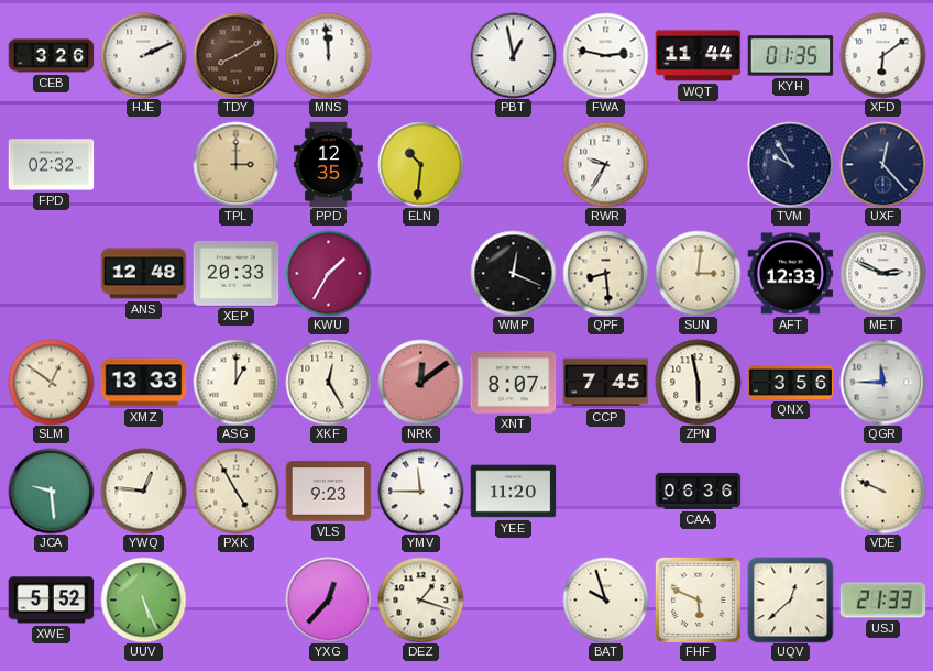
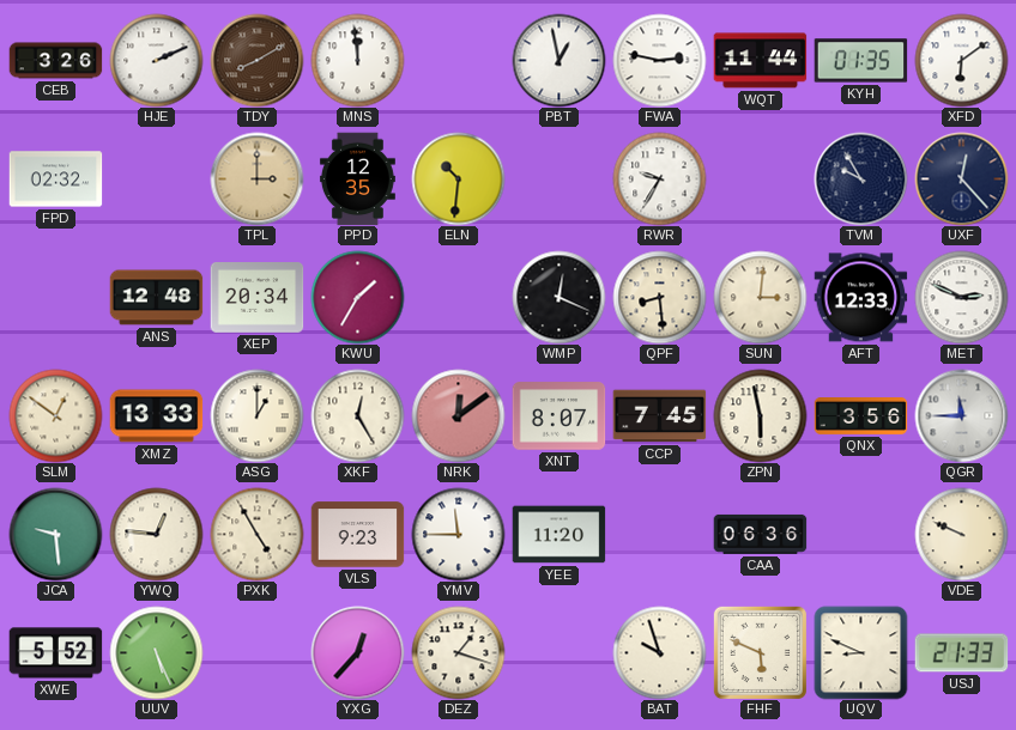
XEP: 20:33 -> 20:34
UQV: 12:38 -> 8:49
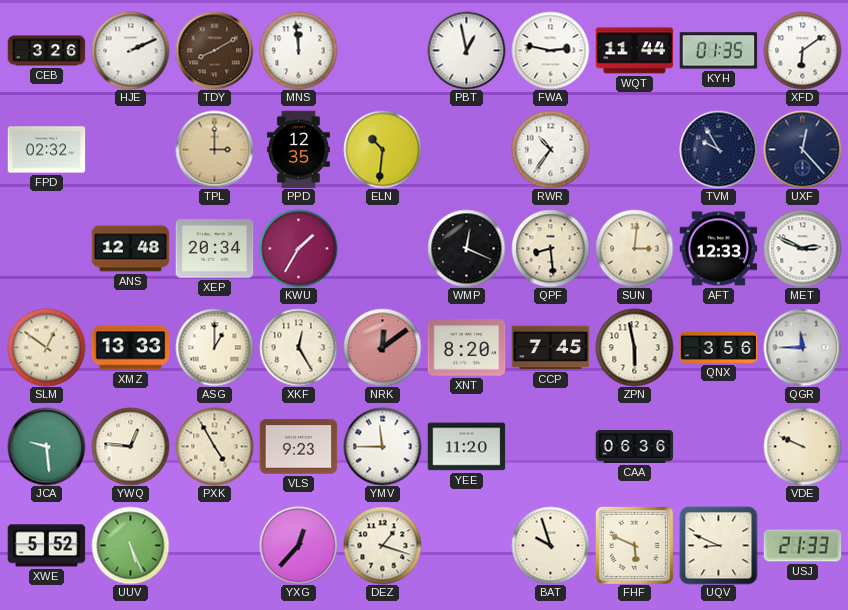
RWR: 9:35 -> 10:36
XNT: 8:07 -> 8:20
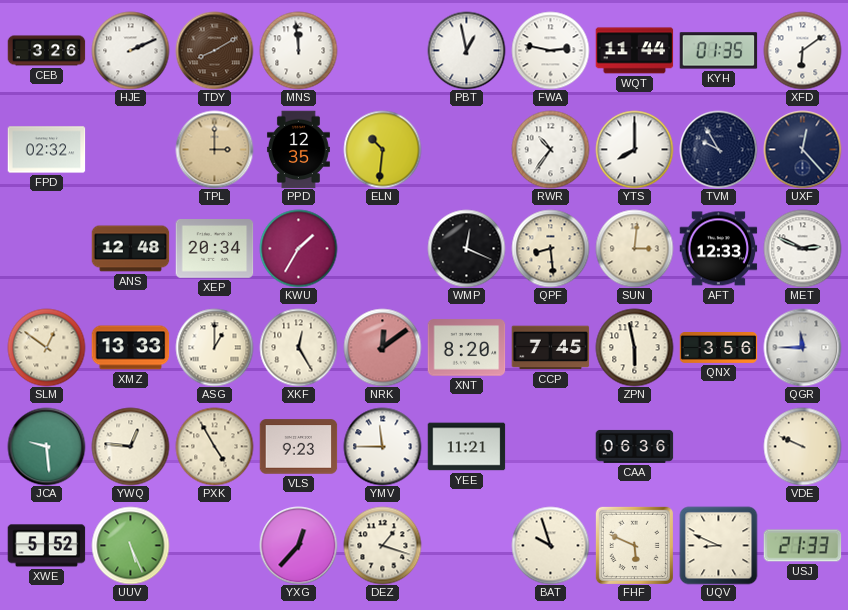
YTS: none -> 8:00
YEE: 11:20 -> 11:21
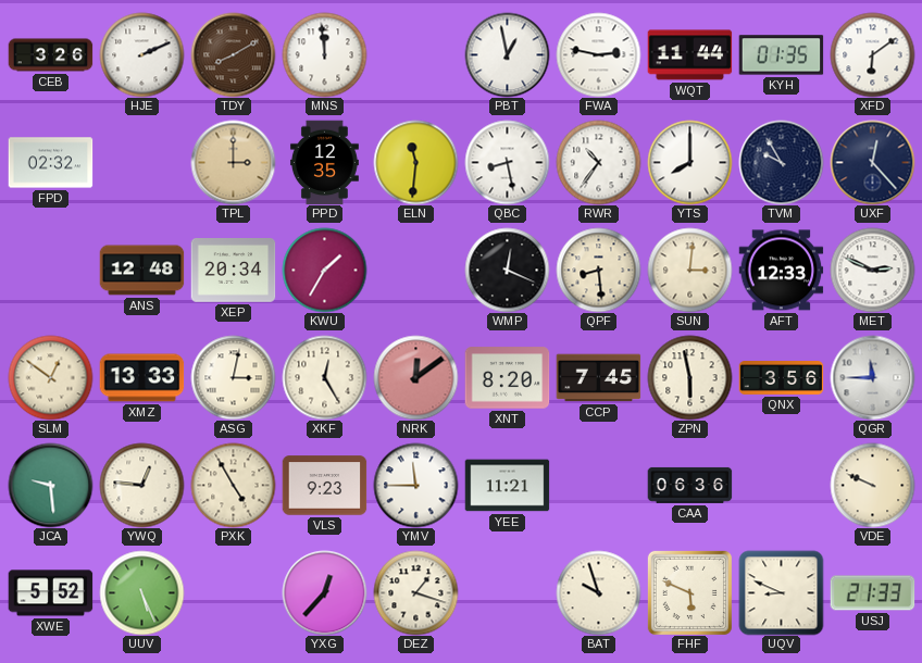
ELN: 10:31 -> 11:31
QBC: none -> 8:28
ASG: 1:00 -> 3:02
